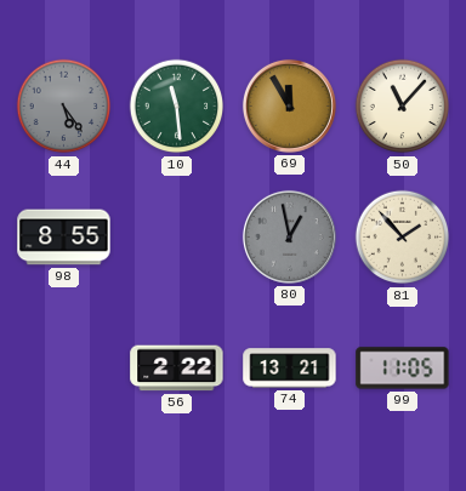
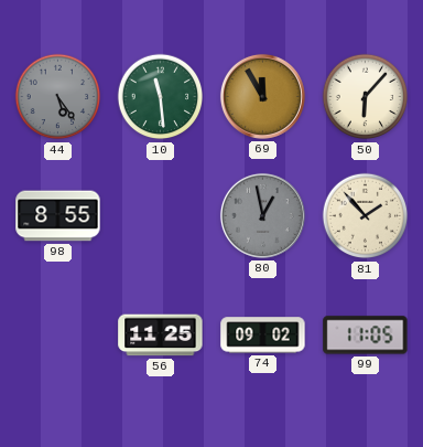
50: 11:07 -> 6:07
56: 2:22 -> 11:25
74: 13:21 -> 09:02
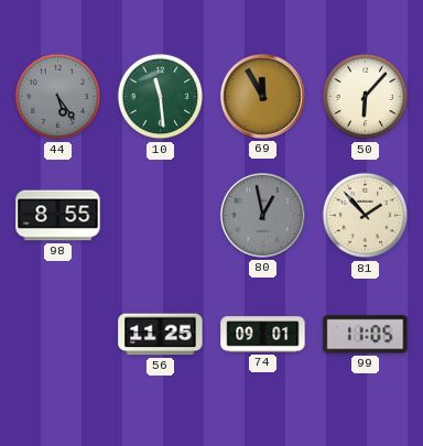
74: 09:02 -> 09:01
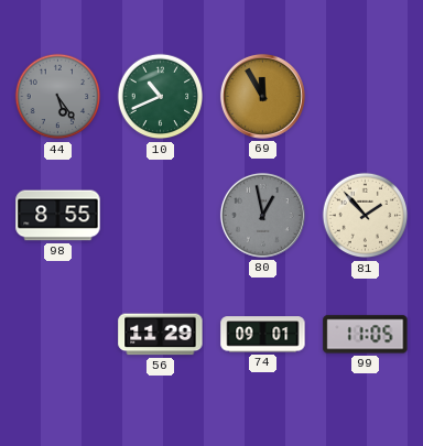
10: 11:29 -> 10:41
50: 6:07 -> none
56: 11:25 -> 11:29
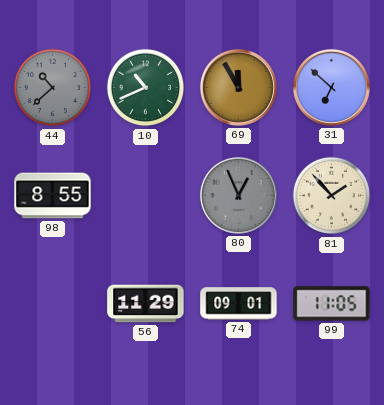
44: 5:24 -> 10:38
31: none -> 6:52
80: 12:58 -> 12:56
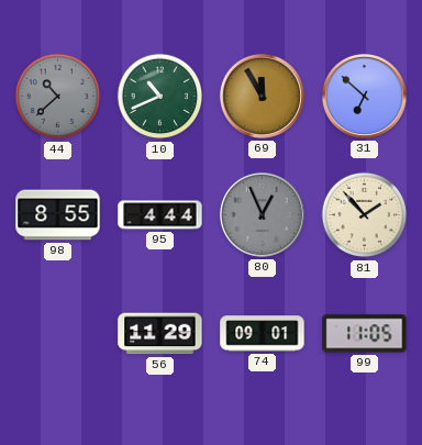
95: none -> 4:44
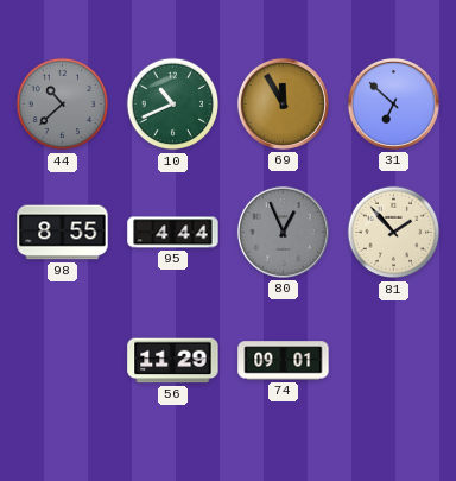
99: 11:05 -> none
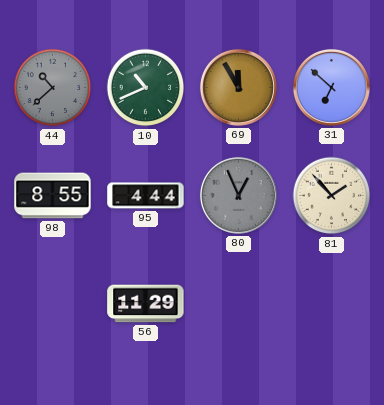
74: 09:01 -> none
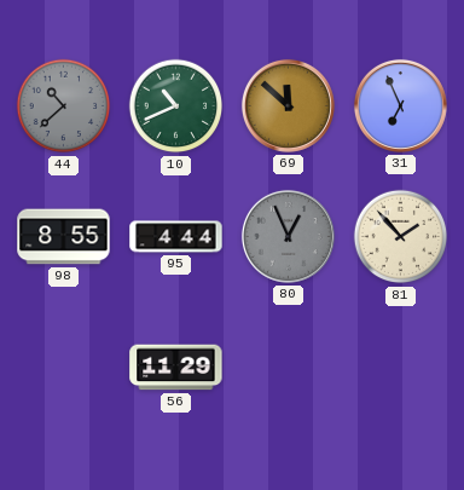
69: 11:55 -> 11:52
31: 6:52 -> 6:56
